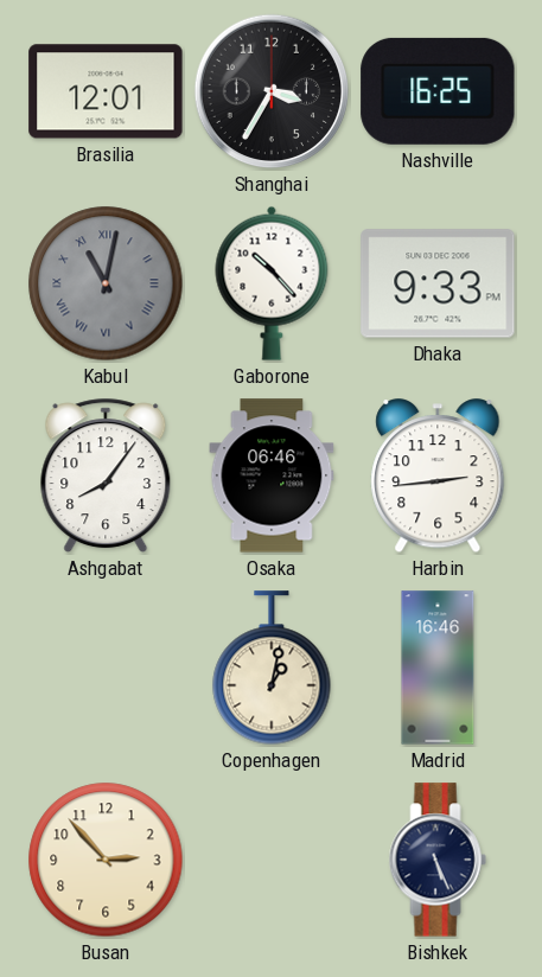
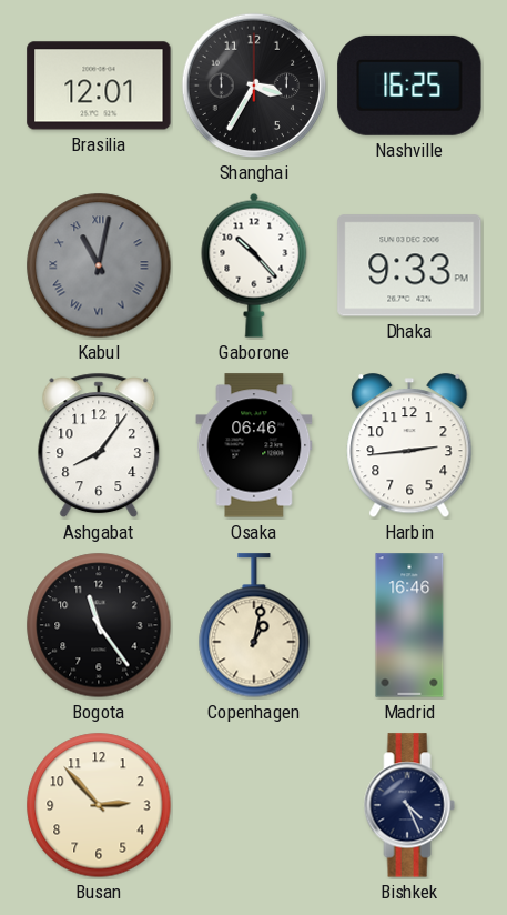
Bogota: none -> 11:24
Bishkek: 5:26 -> 4:26
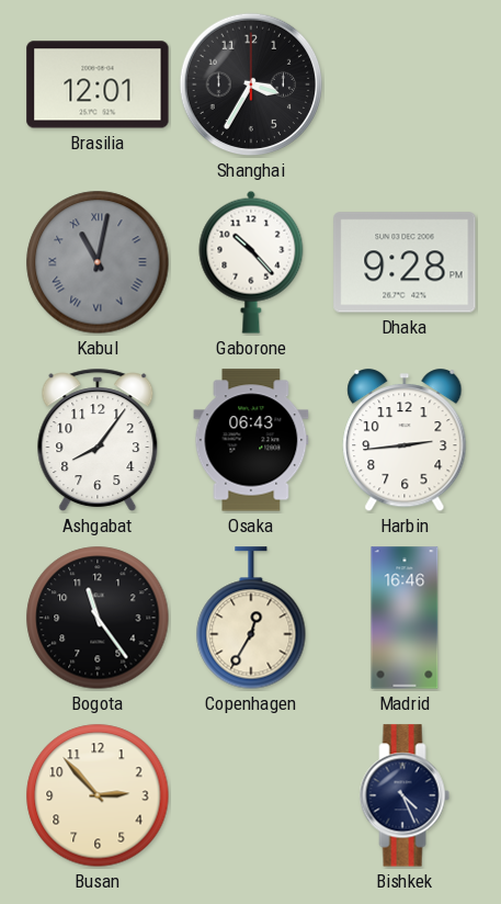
Nashville: 16:25 -> none
Dhaka: 9:33 -> 9:28
Osaka: 06:46 -> 06:43
Copenhagen: 1:02 -> 12:35
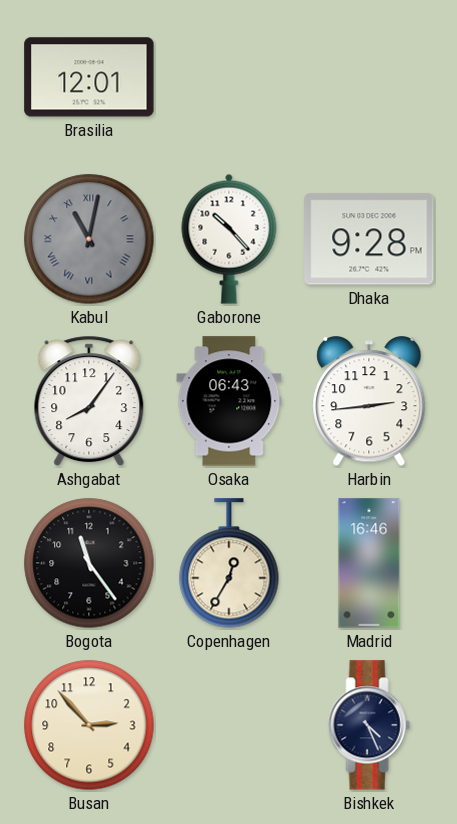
Shanghai: 3:35 -> none
